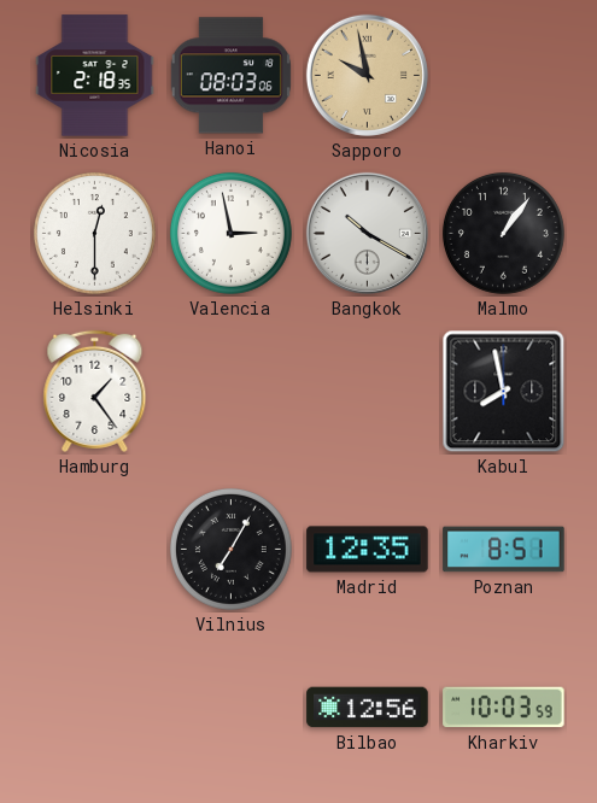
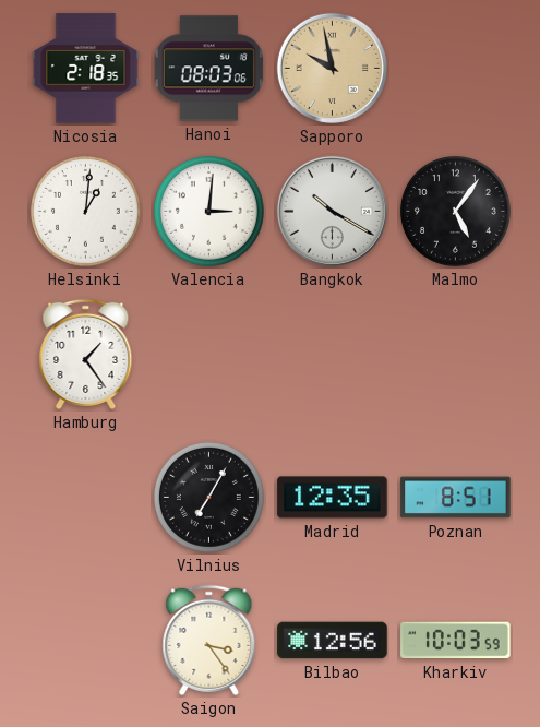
Helsinki: 12:30 -> 1:01
Valencia: 2:58 -> 3:01
Malmo: 1:06 -> 5:06
Kabul: 7:58 -> none
Saigon: none -> 3:24
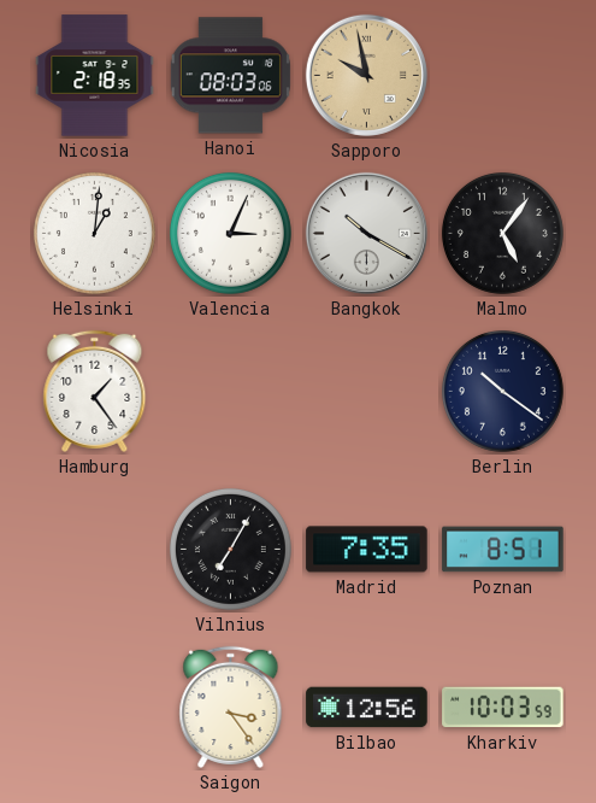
Valencia: 3:01 -> 3:04
Berlin: none -> 10:21
Madrid: 12:35 -> 7:35
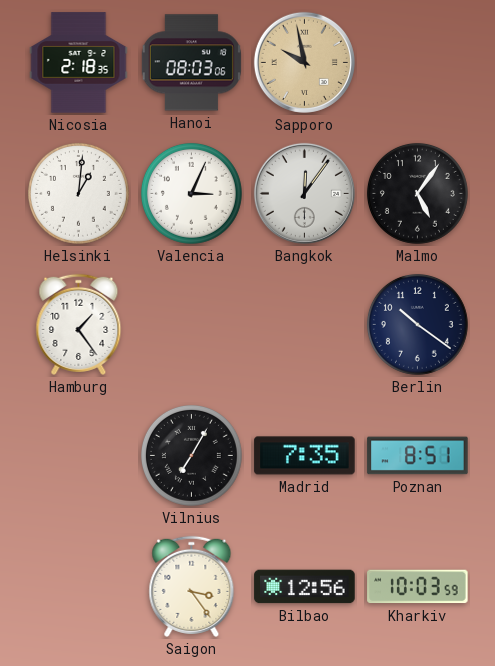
Bangkok: 10:20 -> 12:06
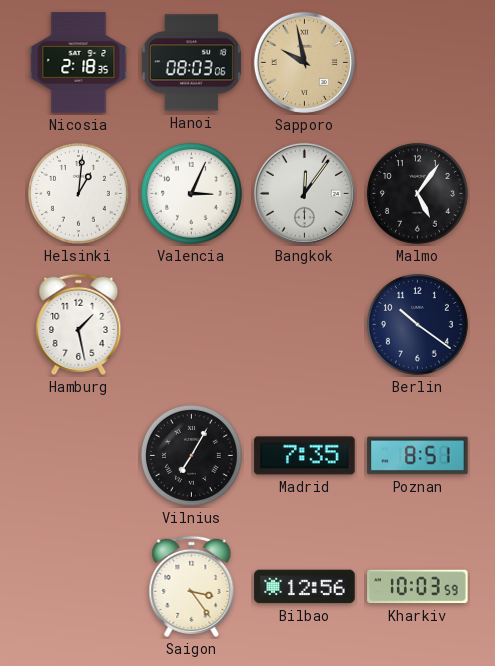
Hamburg: 1:24 -> 1:28
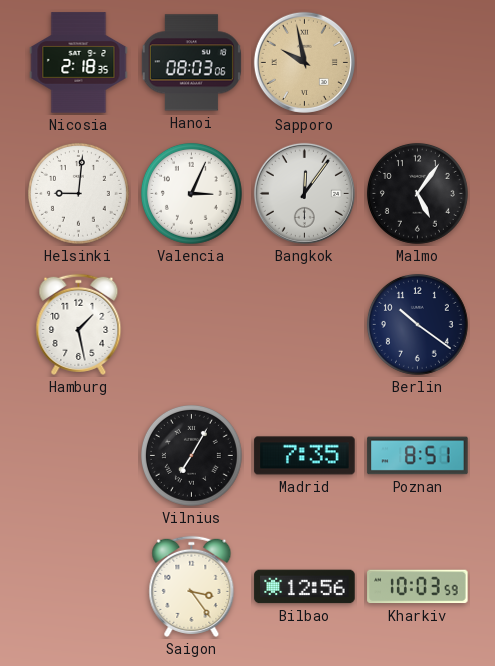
Helsinki: 1:01 -> 9:01
